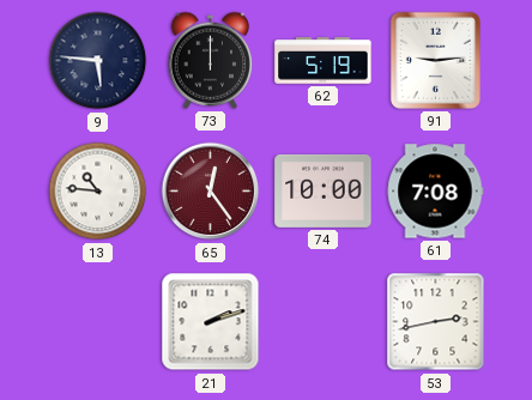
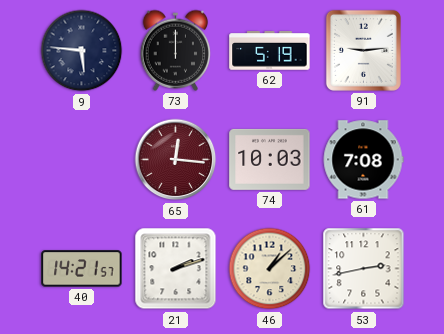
13: 10:46 -> none
65: 12:24 -> 12:16
74: 10:00 -> 10:03
40: none -> 14:21
46: none -> 1:08
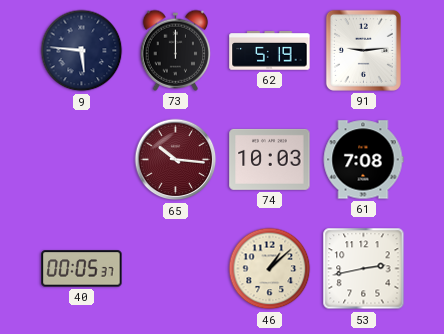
65: 12:16 -> 10:16
40: 14:21 -> 00:05
21: 2:12 -> none
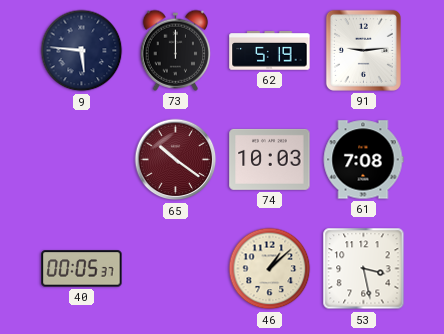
65: 10:16 -> 10:21
53: 2:43 -> 3:28
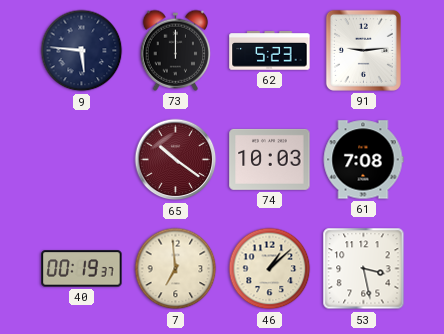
62: 5:19 -> 5:23
40: 00:05 -> 00:19
7: none -> 6:59
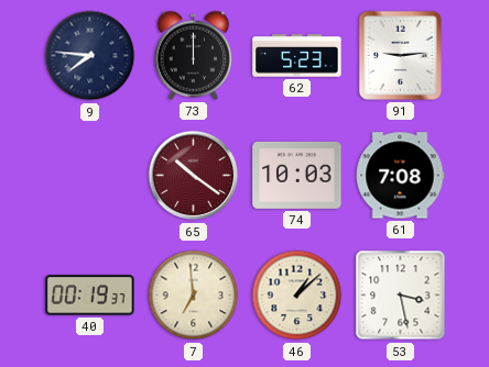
9: 5:46 -> 7:46
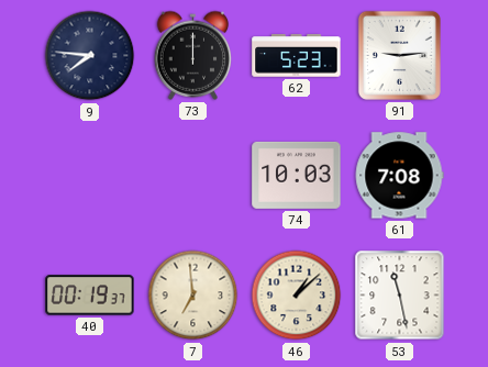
65: 10:21 -> none
53: 3:28 -> 11:28
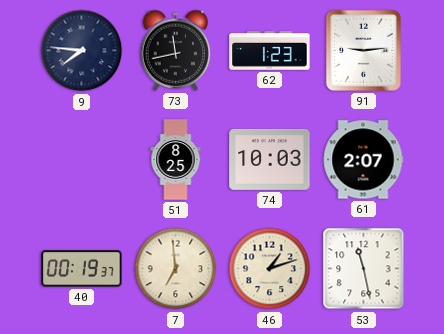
73: 12:00 -> 11:43
62: 5:23 -> 1:23
51: none -> 8:25
61: 7:08 -> 2:07
46: 1:08 -> 1:12
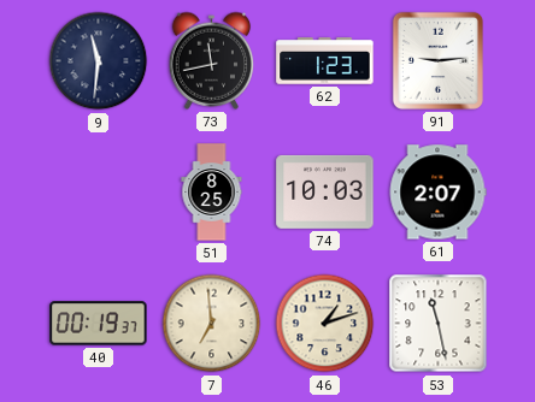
9: 7:46 -> 11:31
